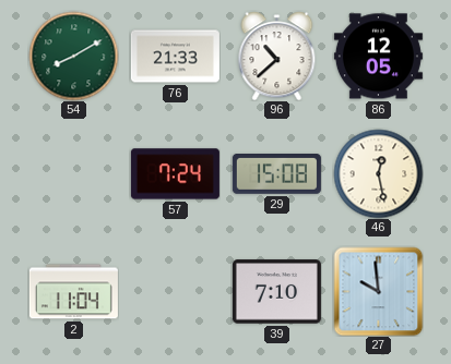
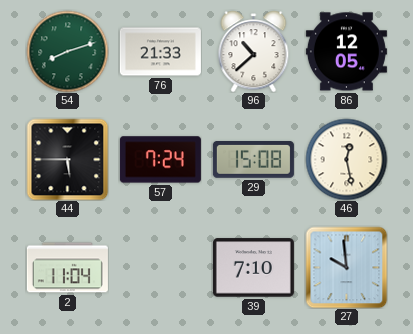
54: 8:10 -> 8:12
44: none -> 5:45
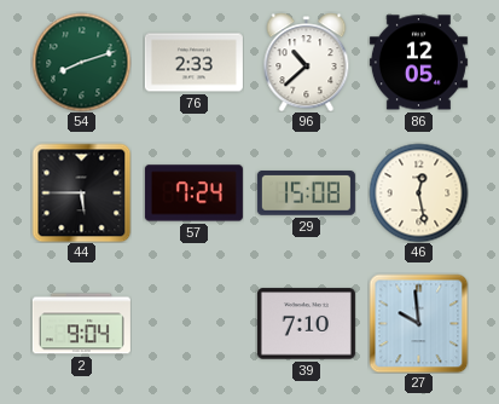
76: 21:33 -> 2:33
2: 11:04 -> 9:04
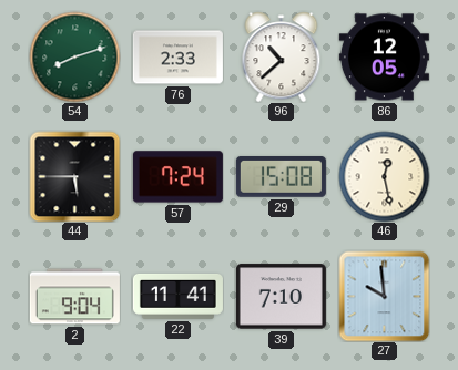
22: none -> 11:41
